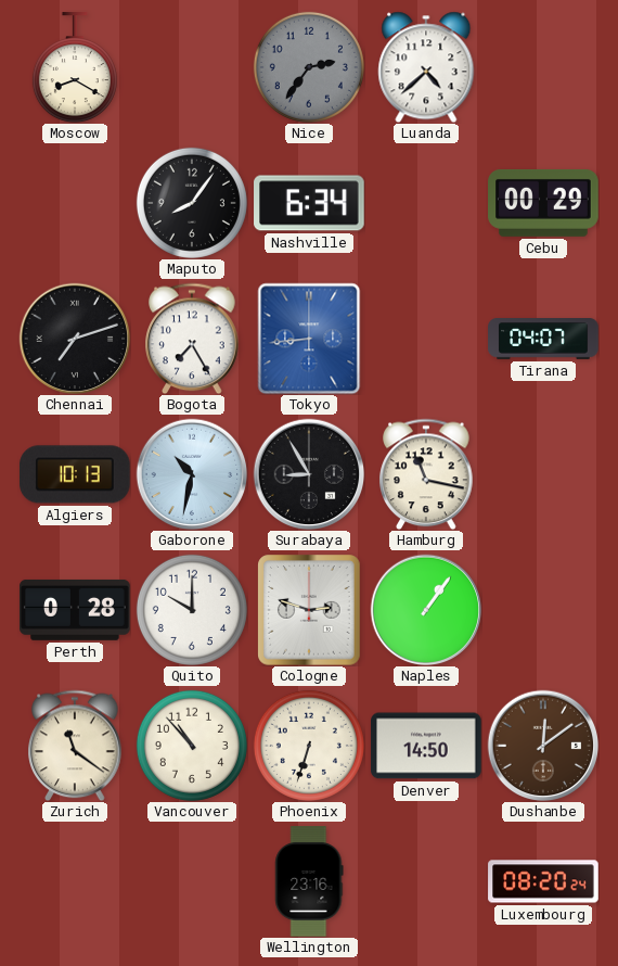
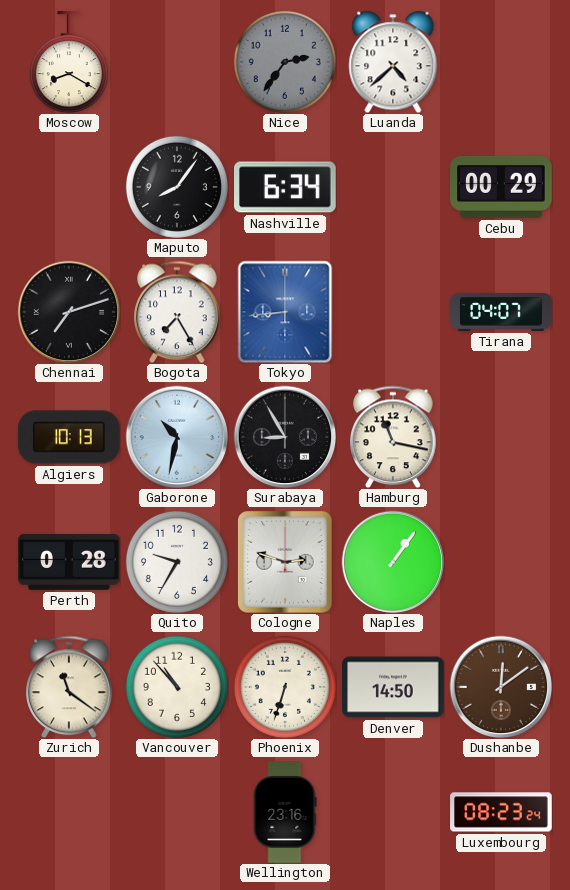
Quito: 10:00 -> 9:35
Luxembourg: 08:20 -> 08:23
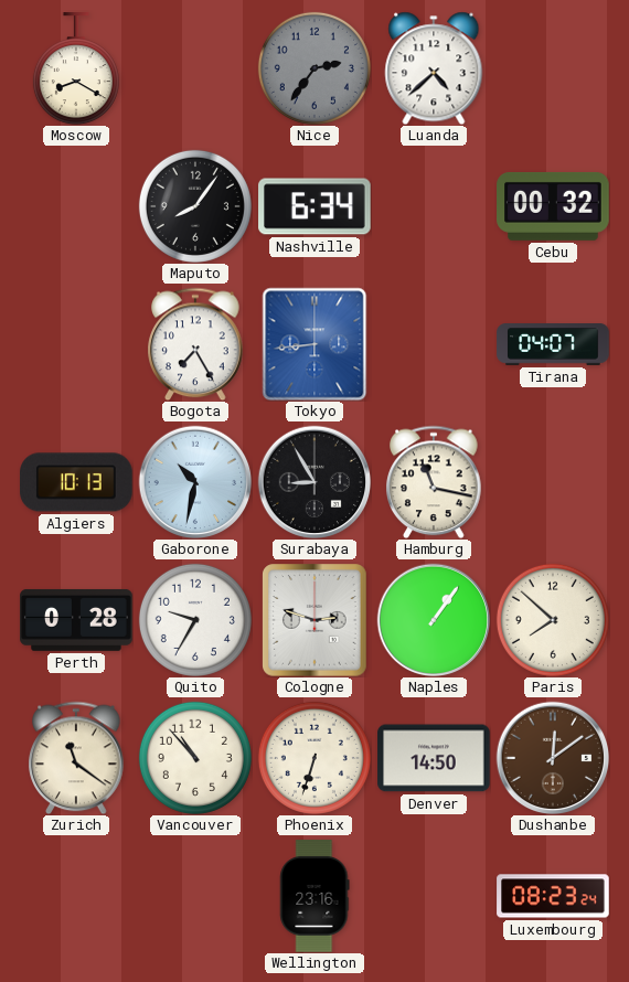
Cebu: 00:29 -> 00:32
Chennai: 7:12 -> none
Paris: none -> 7:52
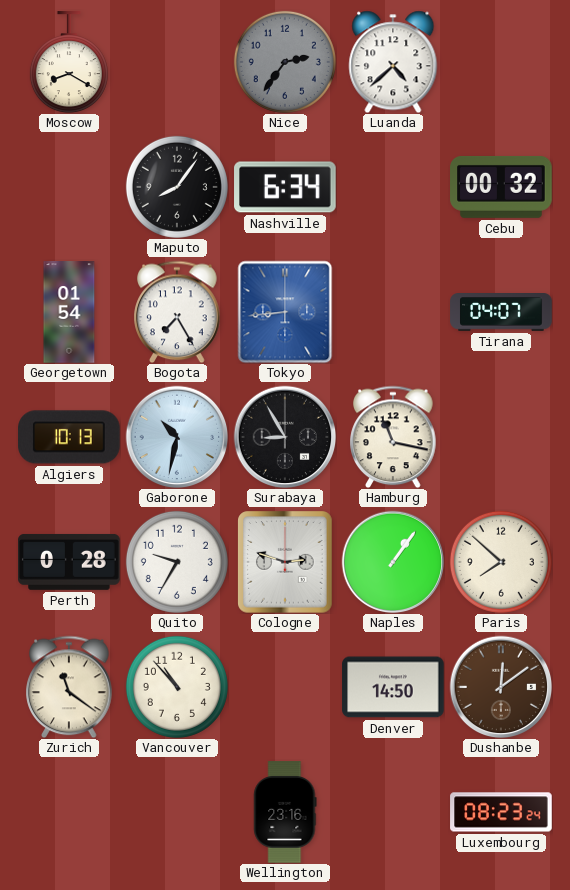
Georgetown: none -> 01:54
Phoenix: 6:33 -> none
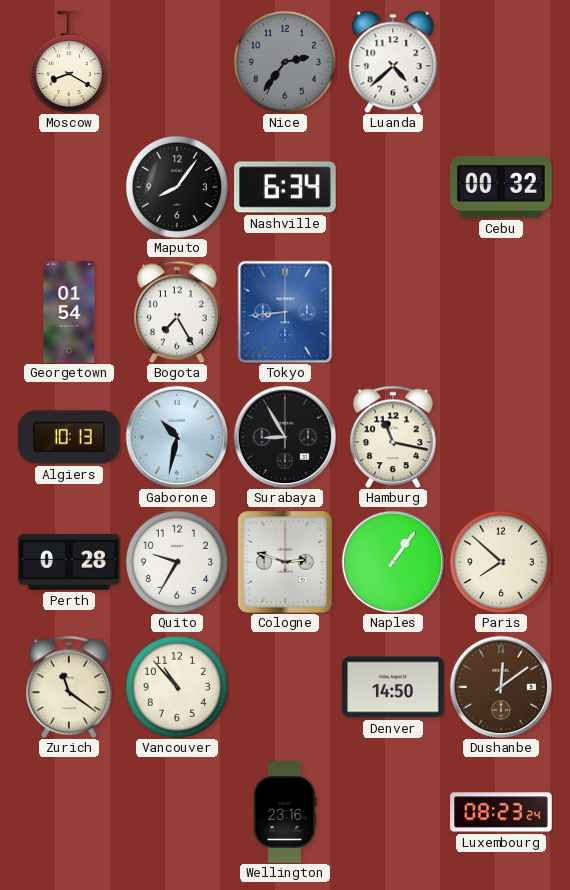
Tirana: 04:07 -> none
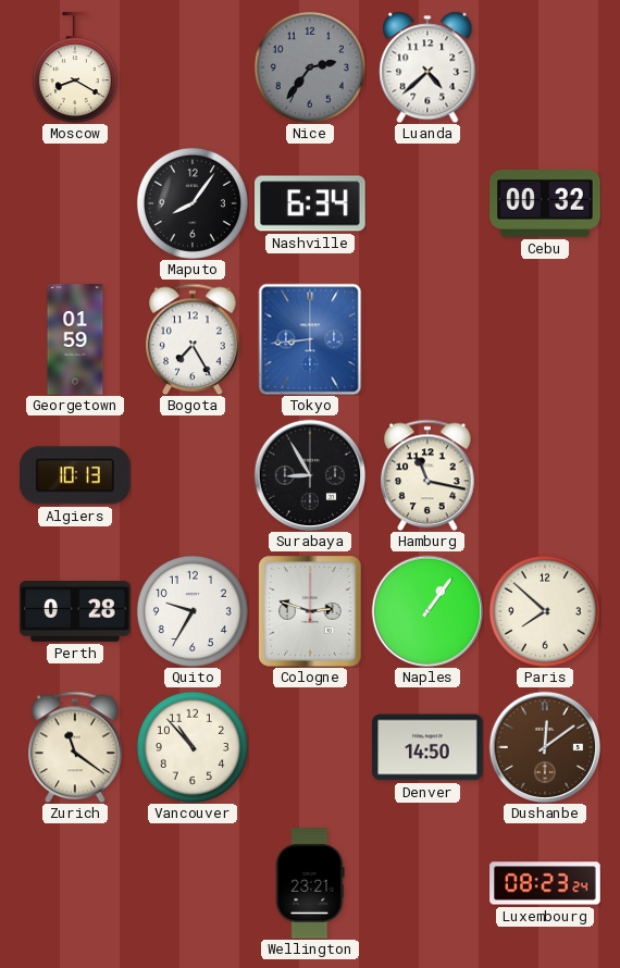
Georgetown: 01:54 -> 01:59
Gaborone: 10:32 -> none
Wellington: 23:16 -> 23:21
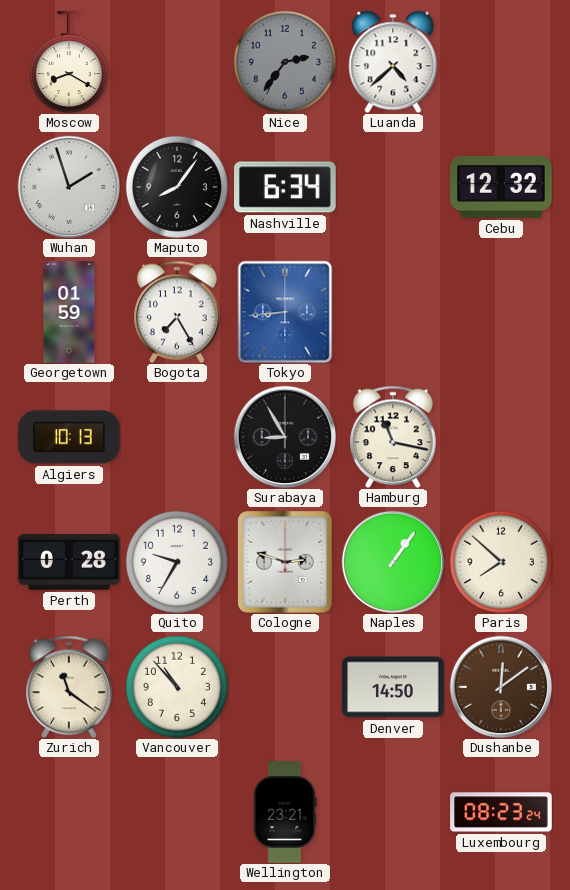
Wuhan: none -> 1:57
Cebu: 00:32 -> 12:32
